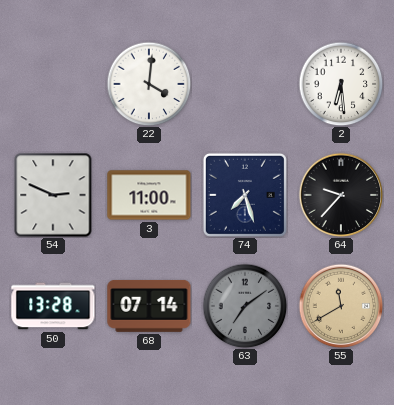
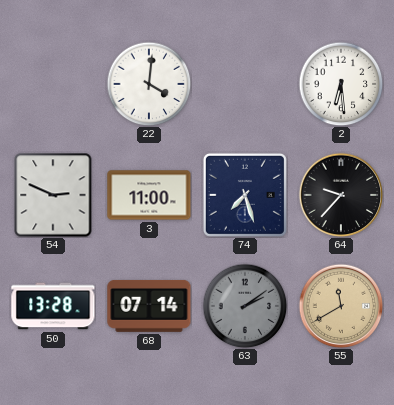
63: 7:09 -> 2:09
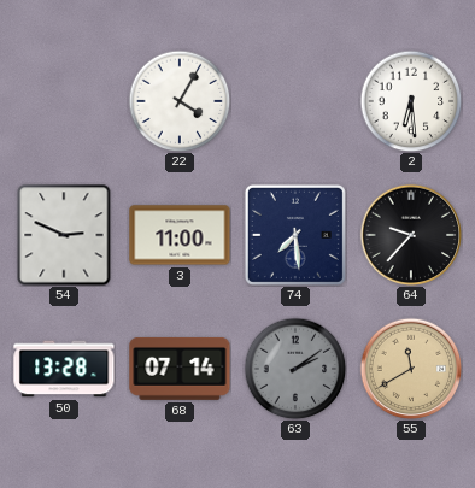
22: 4:01 -> 4:05
74: 7:27 -> 7:29
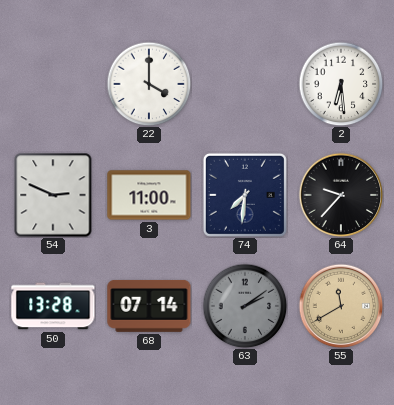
22: 4:05 -> 4:00
74: 7:29 -> 7:31
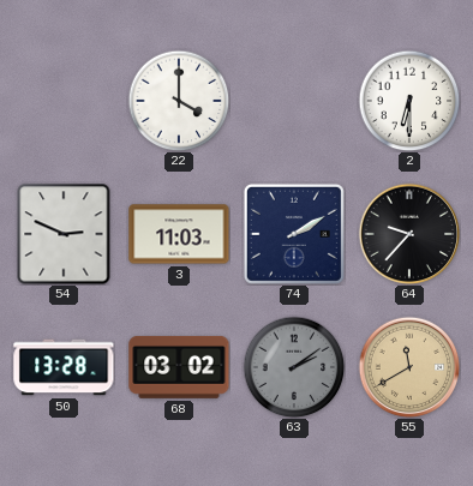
2: 6:29 -> 6:30
3: 11:00 -> 11:03
74: 7:31 -> 2:10
68: 07:14 -> 03:02
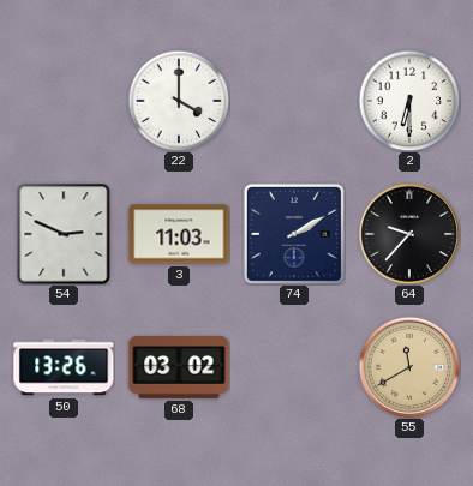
50: 13:28 -> 13:26
63: 2:09 -> none
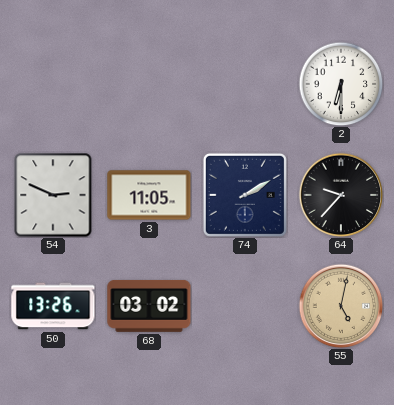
22: 4:00 -> none
3: 11:03 -> 11:05
55: 11:40 -> 5:02
